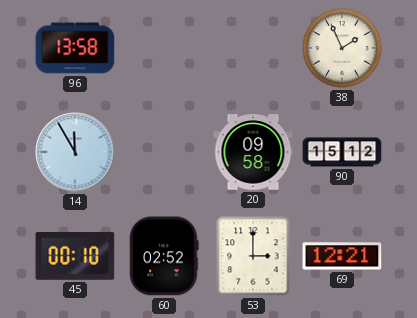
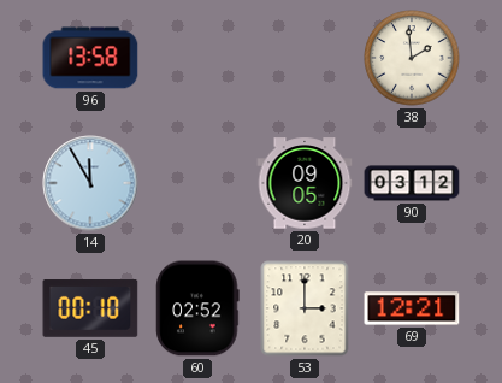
38: 1:56 -> 1:59
20: 09:58 -> 09:05
90: 15:12 -> 03:12
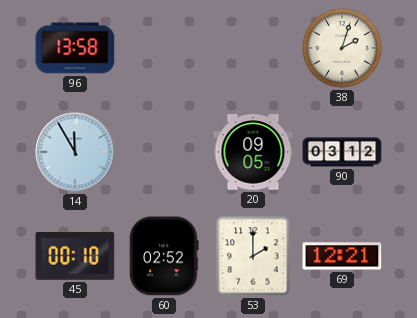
38: 1:59 -> 2:03
53: 3:00 -> 2:00
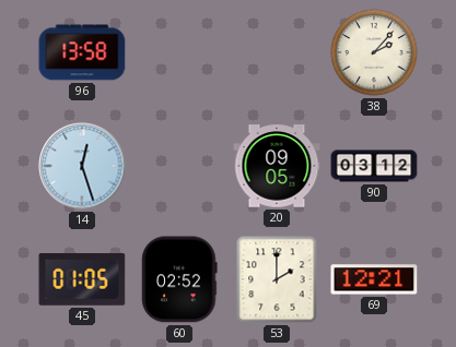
38: 2:03 -> 2:07
14: 11:55 -> 12:27
45: 00:10 -> 01:05
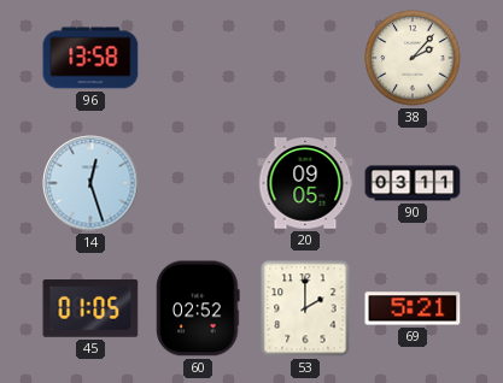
90: 03:12 -> 03:11
69: 12:21 -> 5:21
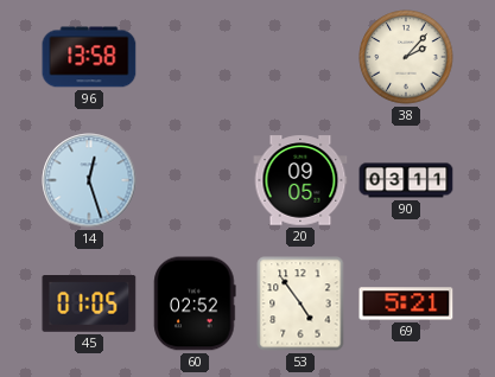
53: 2:00 -> 4:54
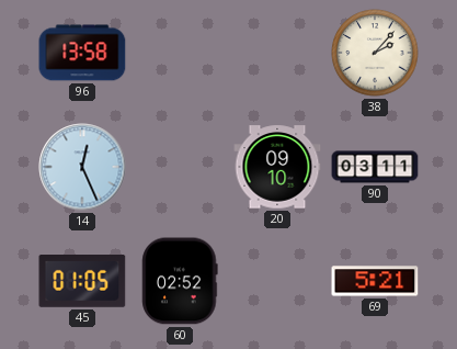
14: 12:27 -> 12:26
20: 09:05 -> 09:10
53: 4:54 -> none
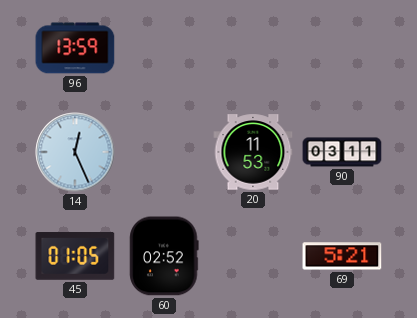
96: 13:58 -> 13:59
38: 2:07 -> none
20: 09:10 -> 11:53
